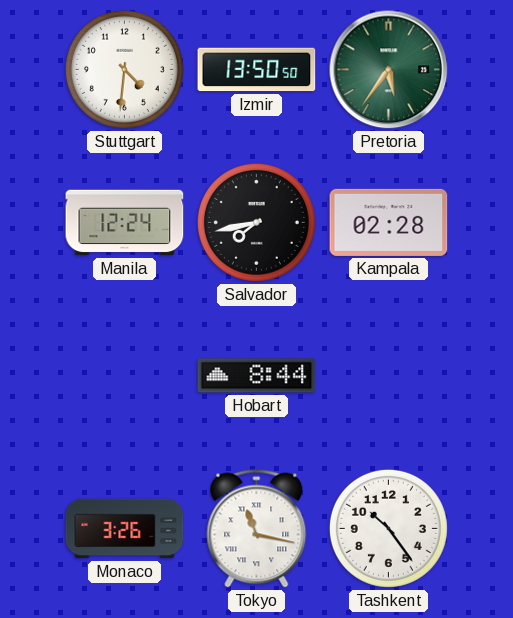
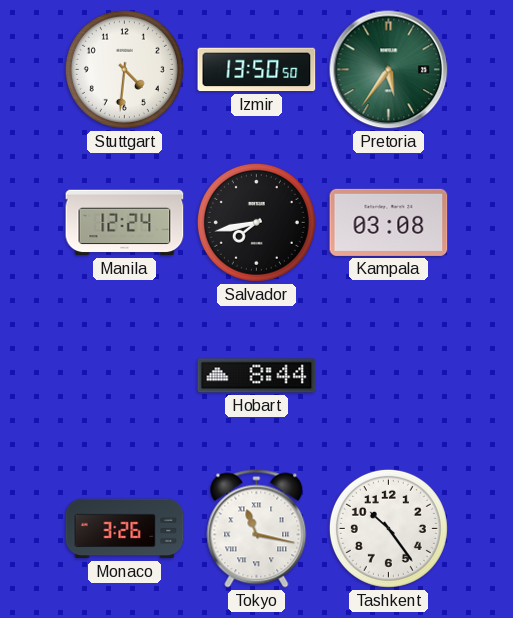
Kampala: 02:28 -> 03:08
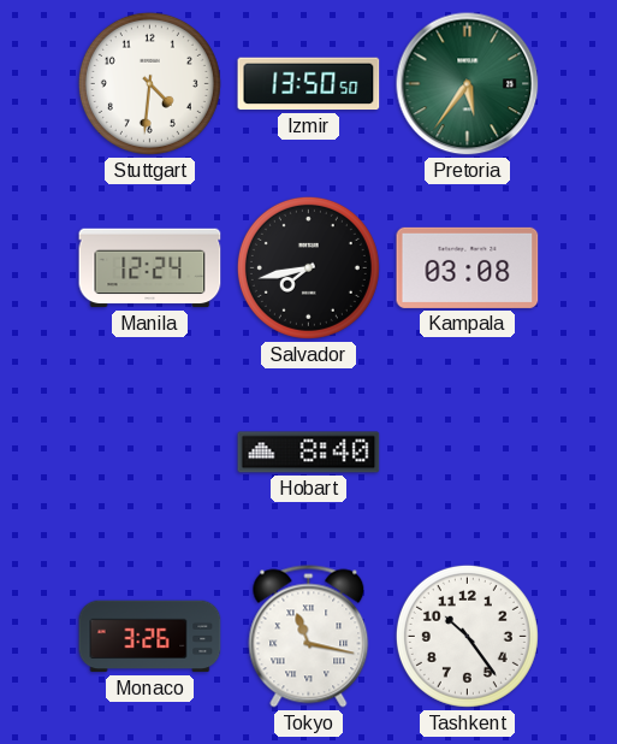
Hobart: 8:44 -> 8:40
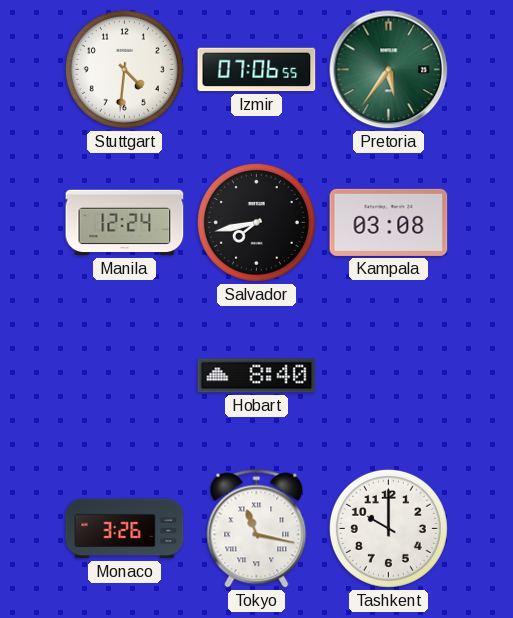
Izmir: 13:50 -> 07:06
Tashkent: 10:24 -> 10:00
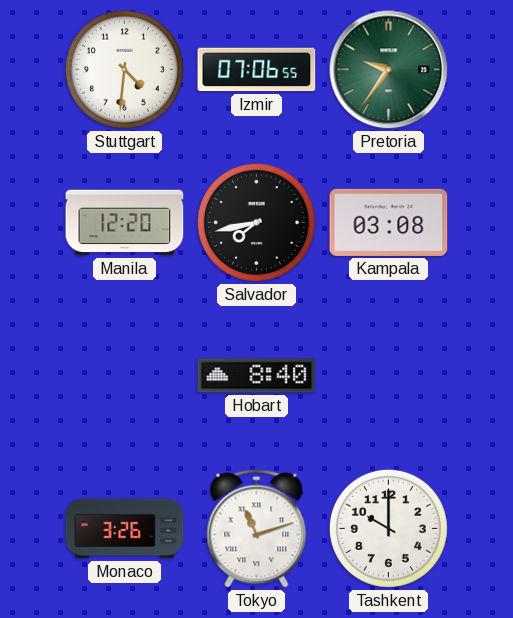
Pretoria: 5:36 -> 9:36
Manila: 12:24 -> 12:20
Tokyo: 11:17 -> 11:12
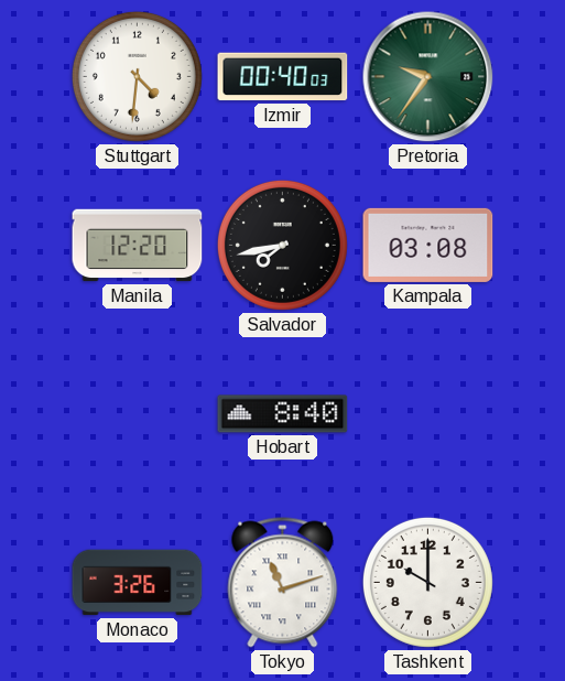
Izmir: 07:06 -> 00:40
